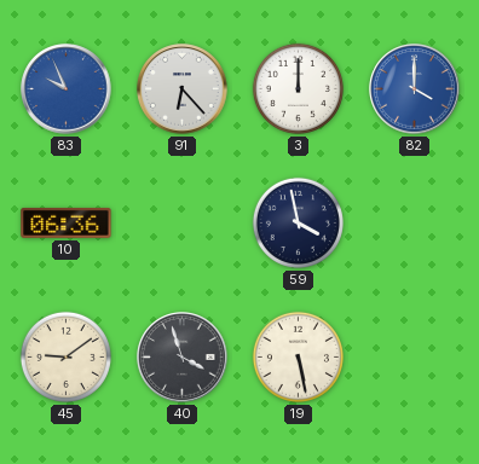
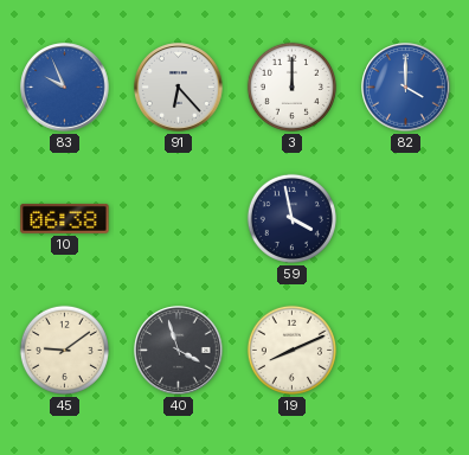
10: 06:36 -> 06:38
19: 5:28 -> 8:11
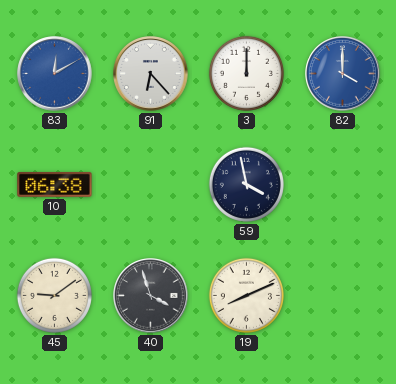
83: 9:56 -> 12:10
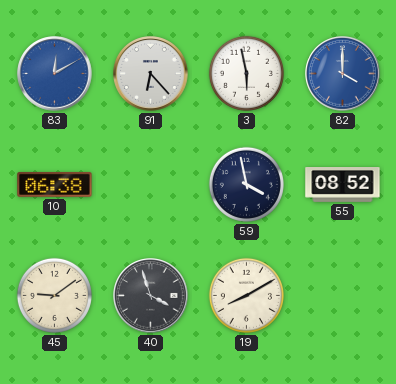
3: 12:00 -> 5:58
55: none -> 08:52
19: 8:11 -> 8:10
